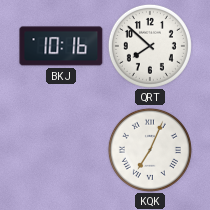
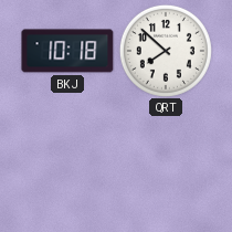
BKJ: 10:16 -> 10:18
KQK: 7:04 -> none
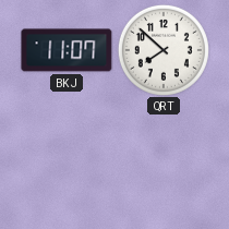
BKJ: 10:18 -> 11:07
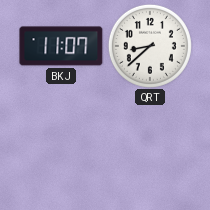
QRT: 7:52 -> 8:38
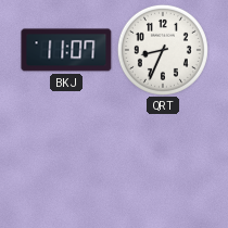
QRT: 8:38 -> 8:34
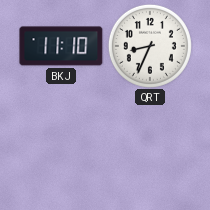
BKJ: 11:07 -> 11:10
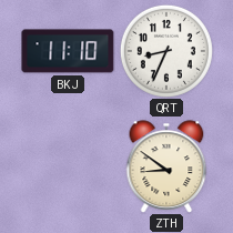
ZTH: none -> 8:51
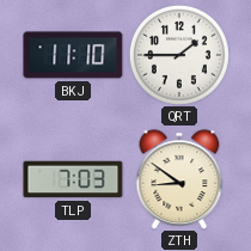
QRT: 8:34 -> 1:45
TLP: none -> 7:03
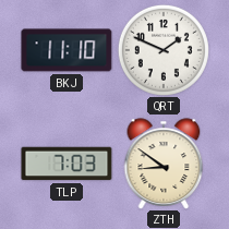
QRT: 1:45 -> 1:49
